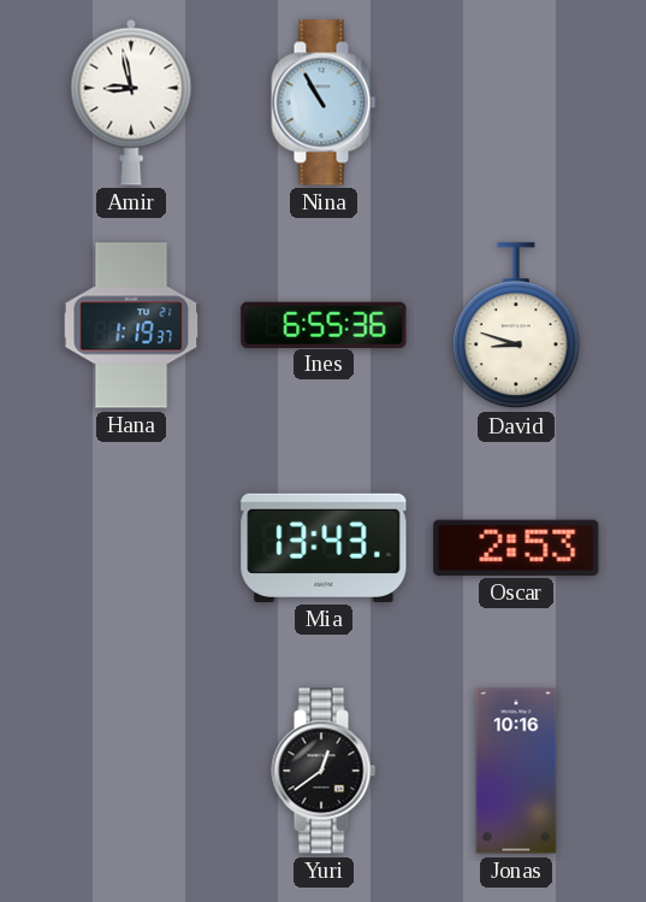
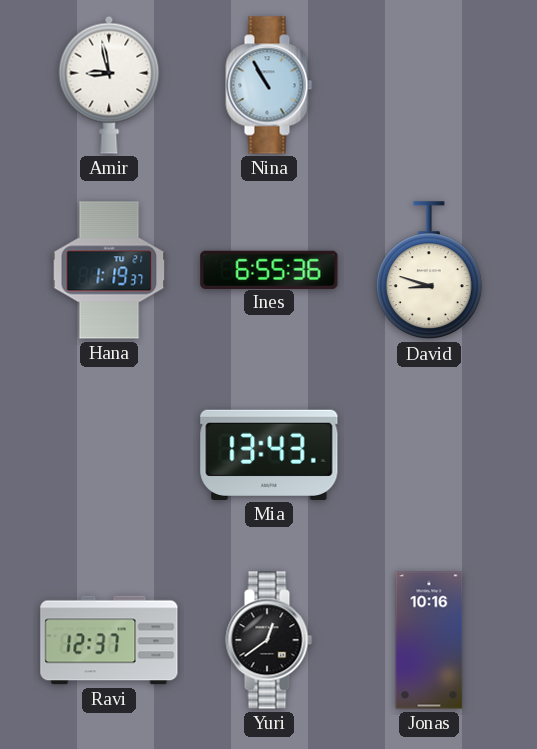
Oscar: 2:53 -> none
Ravi: none -> 12:37
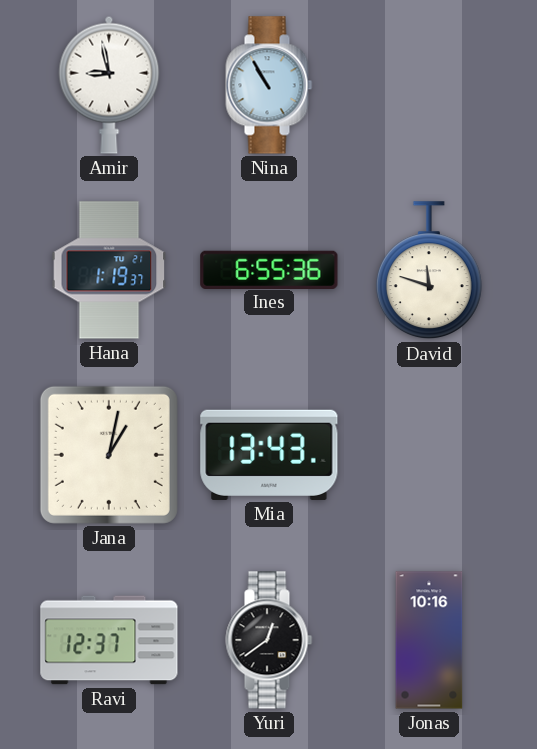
David: 8:48 -> 11:48
Jana: none -> 1:02
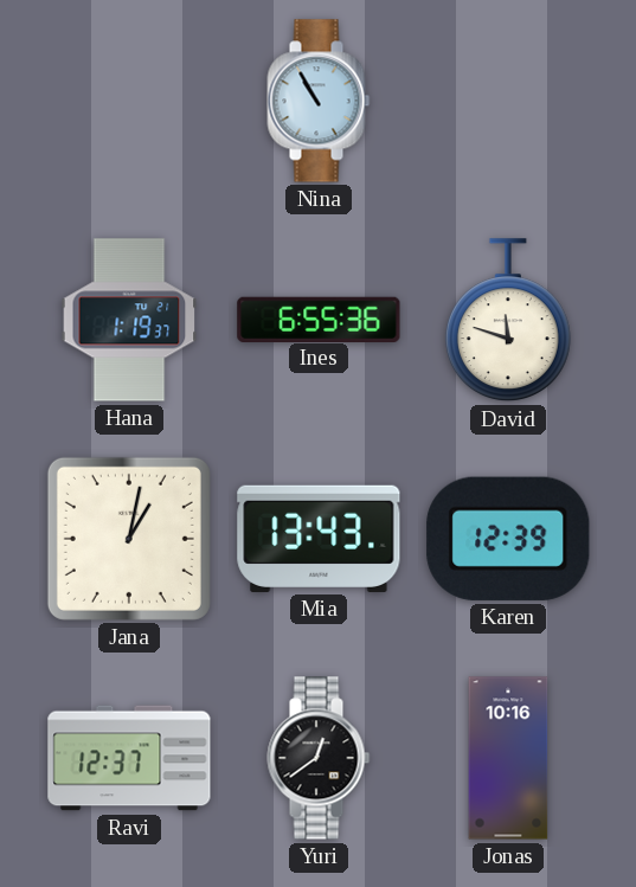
Amir: 8:58 -> none
Karen: none -> 12:39
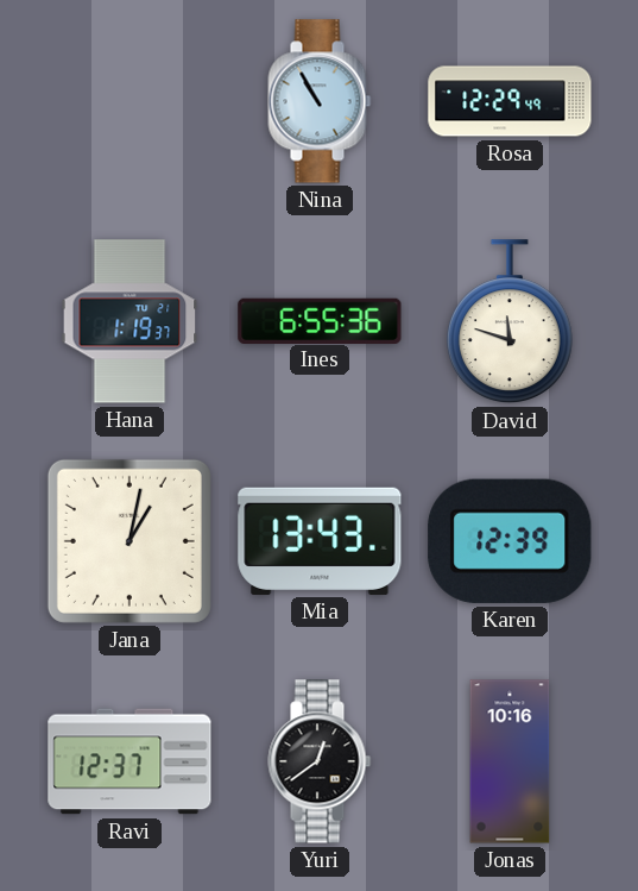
Rosa: none -> 12:29
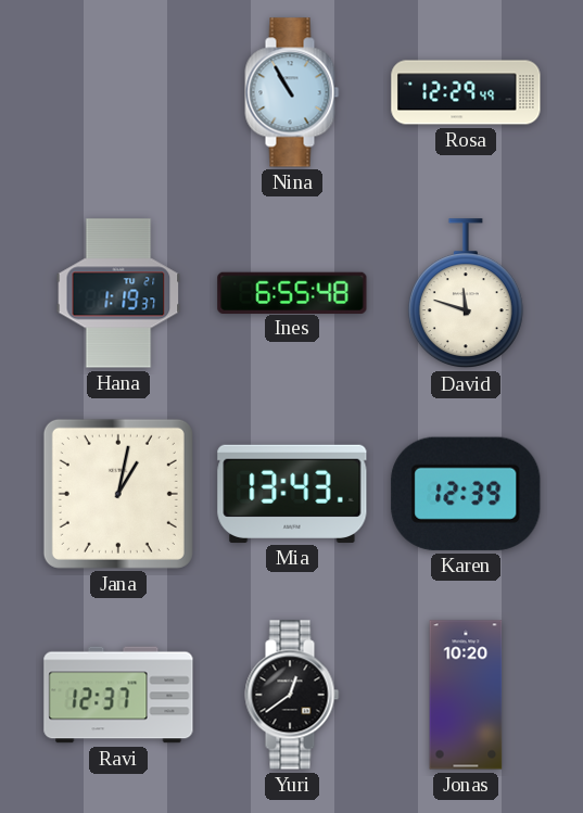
Ines: 6:55:36 -> 6:55:48
Jonas: 10:16 -> 10:20
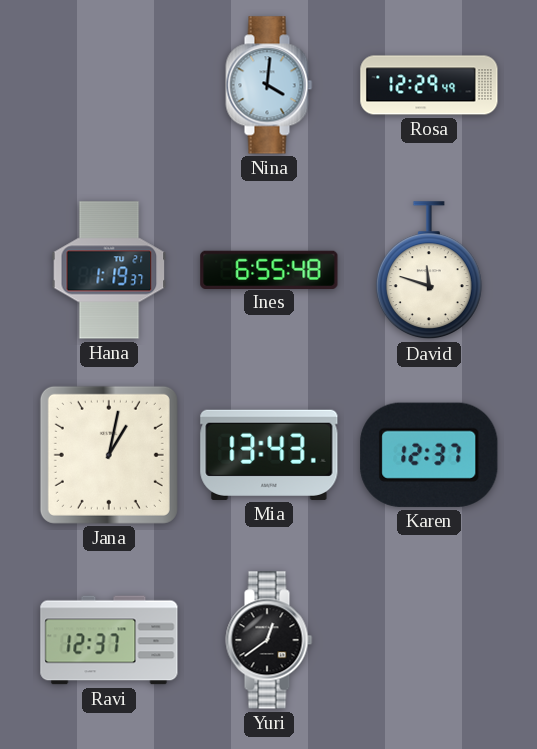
Nina: 10:55 -> 4:01
Karen: 12:39 -> 12:37
Jonas: 10:20 -> none
